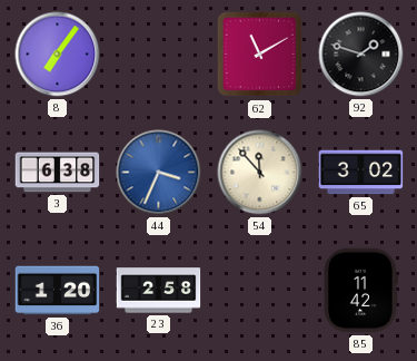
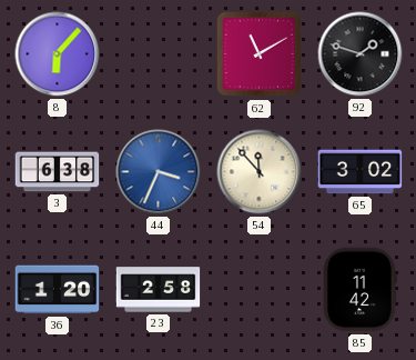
8: 7:06 -> 6:07
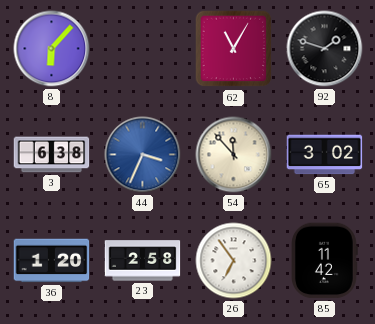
62: 11:10 -> 11:05
26: none -> 6:54
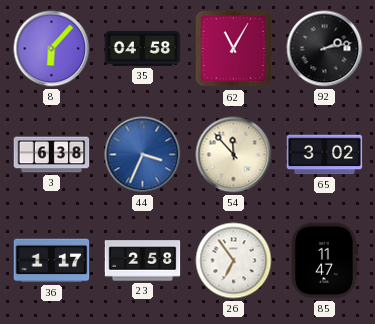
35: none -> 04:58
92: 1:48 -> 2:13
36: 1:20 -> 1:17
85: 11:42 -> 11:47
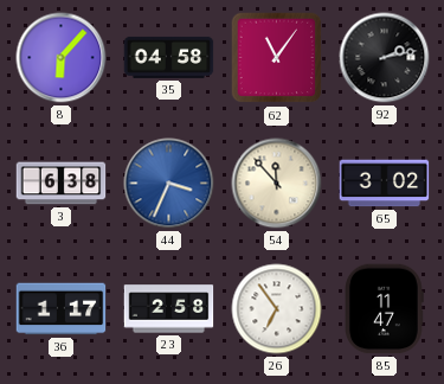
62: 11:05 -> 11:06
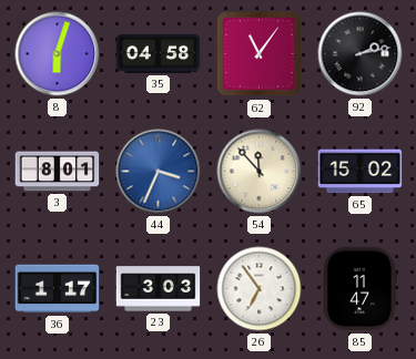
8: 6:07 -> 6:03
3: 6:38 -> 8:01
65: 3:02 -> 15:02
23: 2:58 -> 3:03
